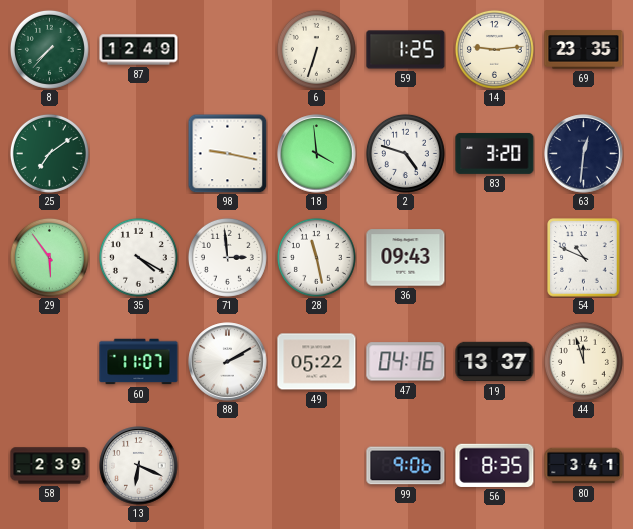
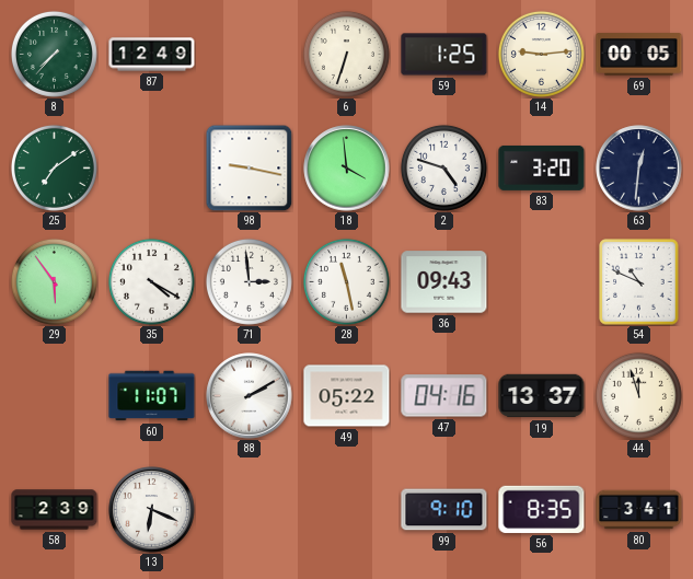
69: 23:35 -> 00:05
99: 9:06 -> 9:10
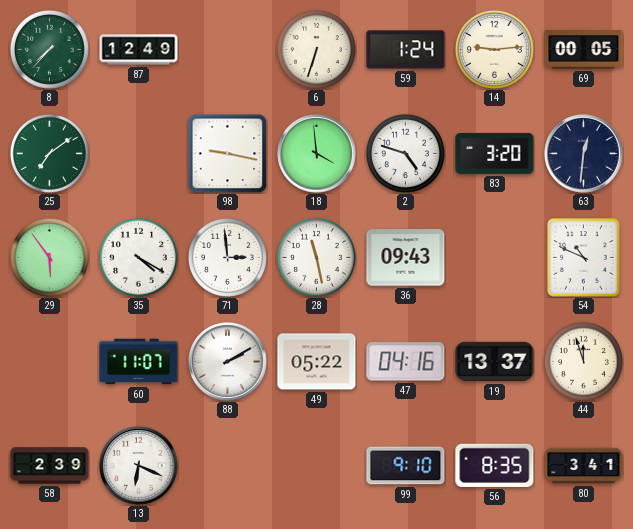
59: 1:25 -> 1:24
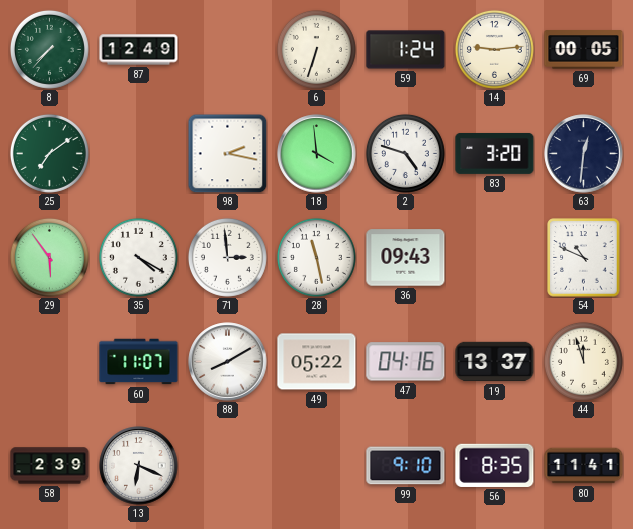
98: 9:17 -> 2:17
88: 2:10 -> 8:10
80: 3:41 -> 11:41
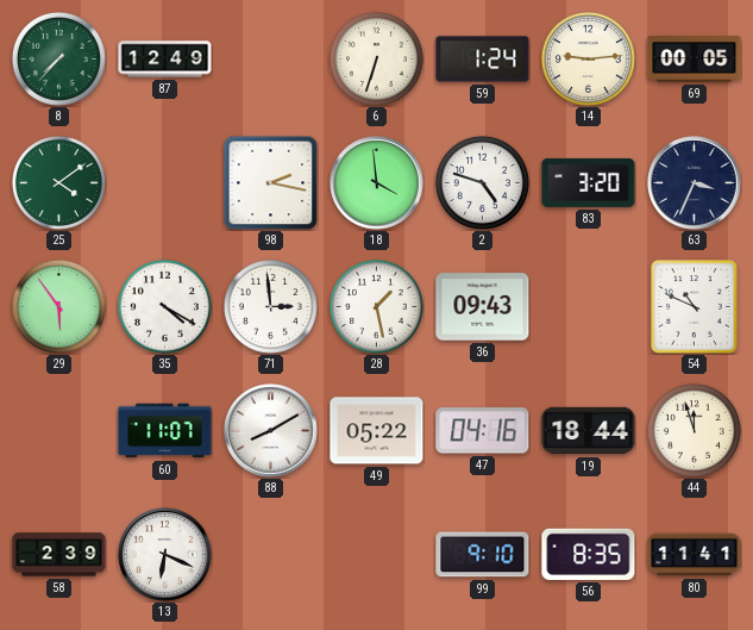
25: 7:09 -> 4:09
63: 12:31 -> 3:34
28: 11:28 -> 1:28
19: 13:37 -> 18:44
